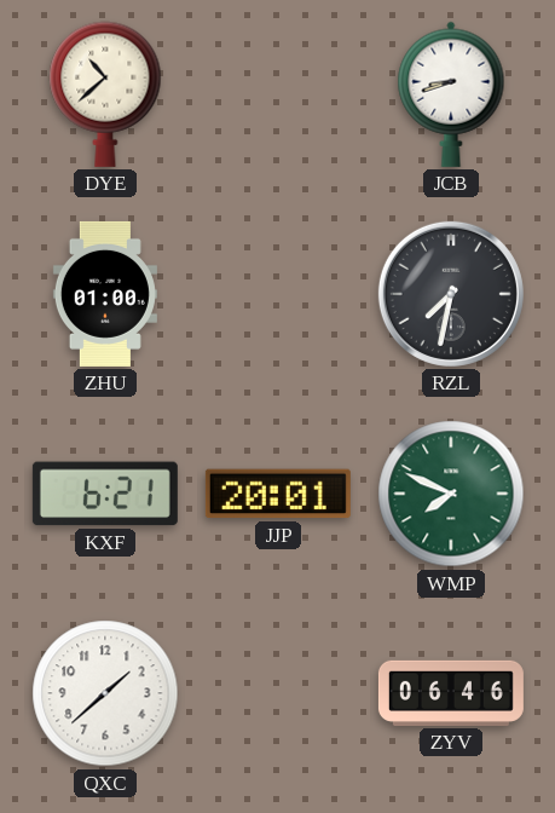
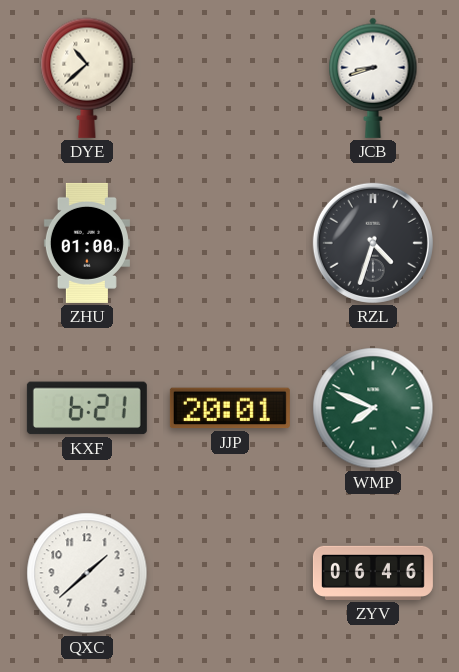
RZL: 7:32 -> 4:33
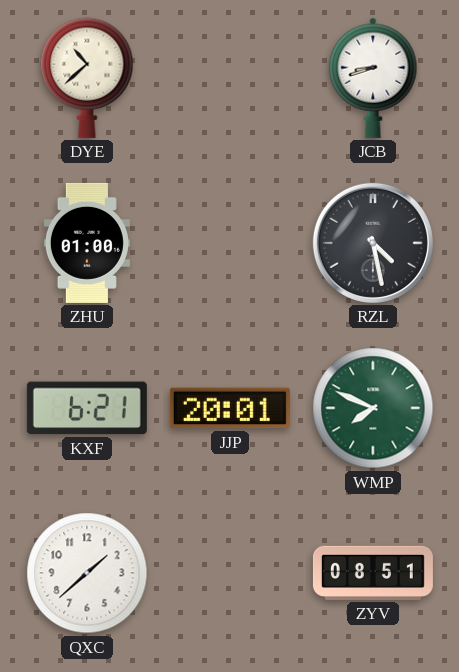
RZL: 4:33 -> 4:28
ZYV: 06:46 -> 08:51
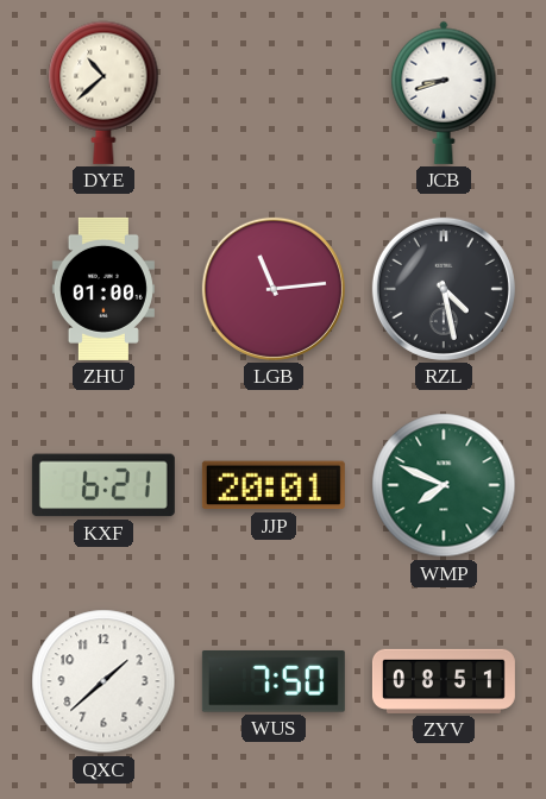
LGB: none -> 11:14
WUS: none -> 7:50
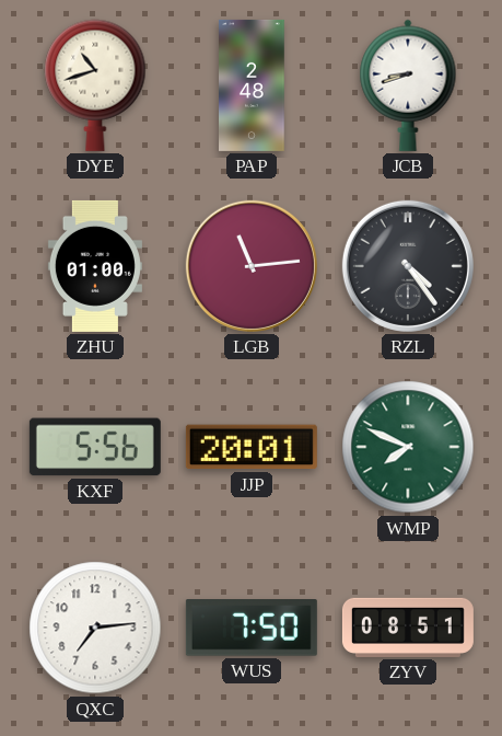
DYE: 10:38 -> 10:42
PAP: none -> 2:48
RZL: 4:28 -> 4:24
KXF: 6:21 -> 5:56
QXC: 1:38 -> 7:14
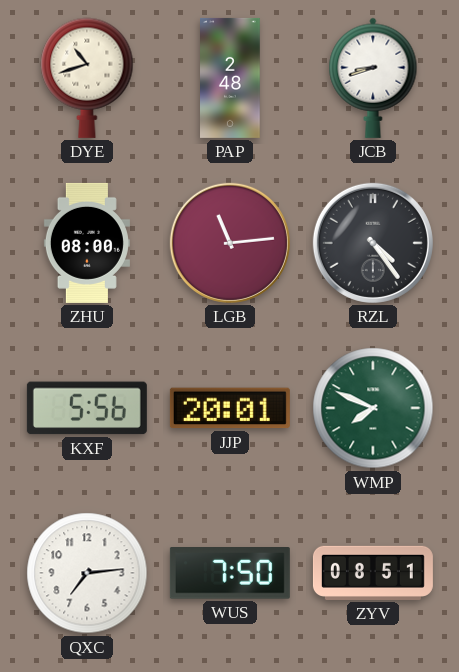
ZHU: 01:00 -> 08:00
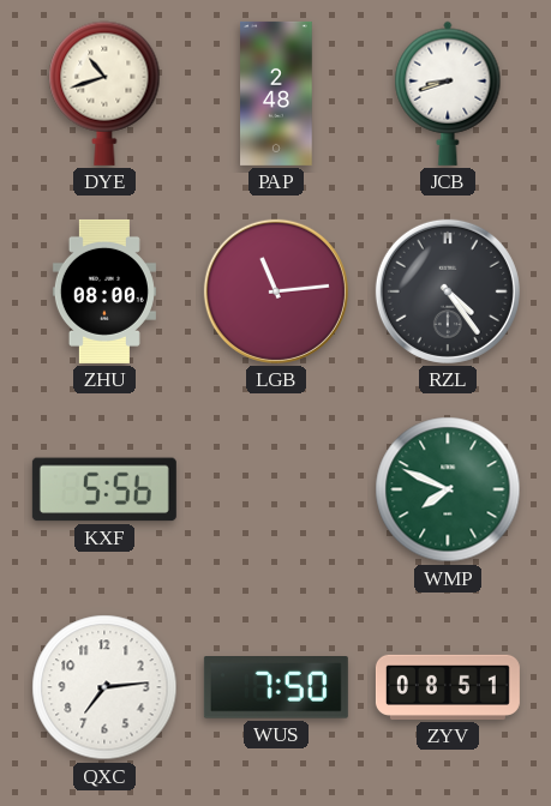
JJP: 20:01 -> none
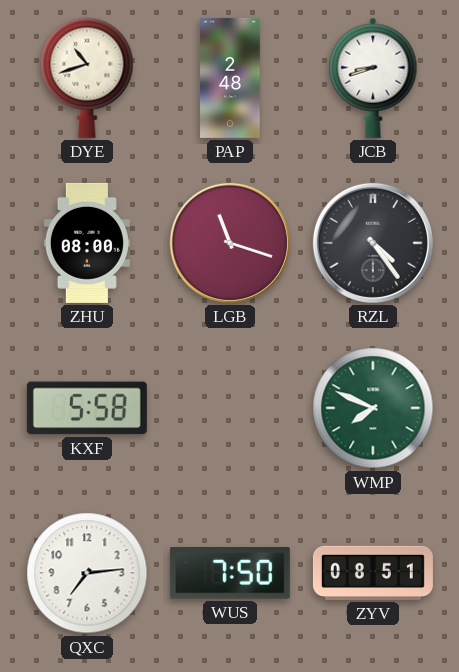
LGB: 11:14 -> 11:18
KXF: 5:56 -> 5:58
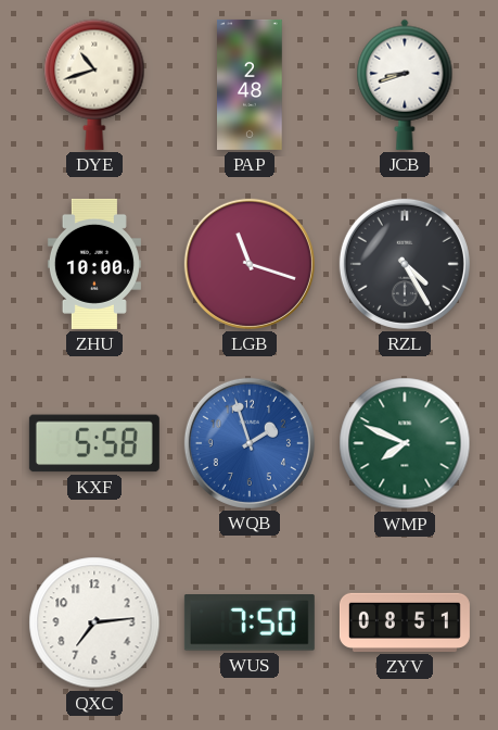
ZHU: 08:00 -> 10:00
RZL: 4:24 -> 4:25
WQB: none -> 1:57
